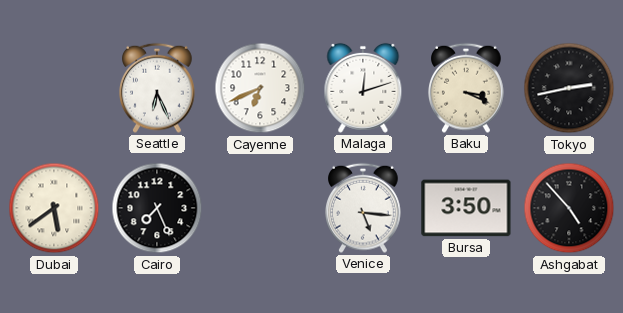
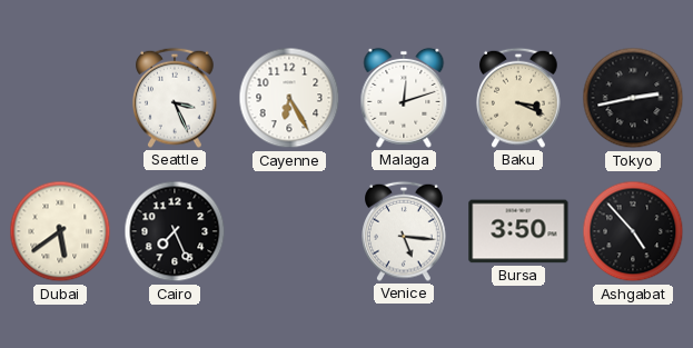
Seattle: 6:26 -> 3:26
Cayenne: 6:41 -> 6:25
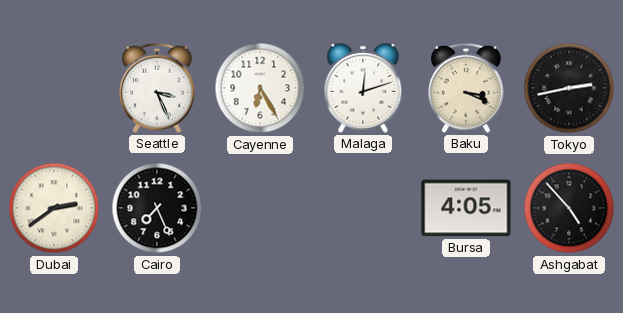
Dubai: 5:39 -> 2:39
Venice: 5:16 -> none
Bursa: 3:50 -> 4:05
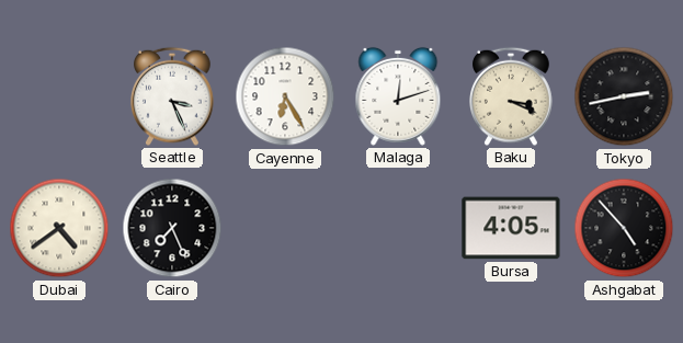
Dubai: 2:39 -> 4:39
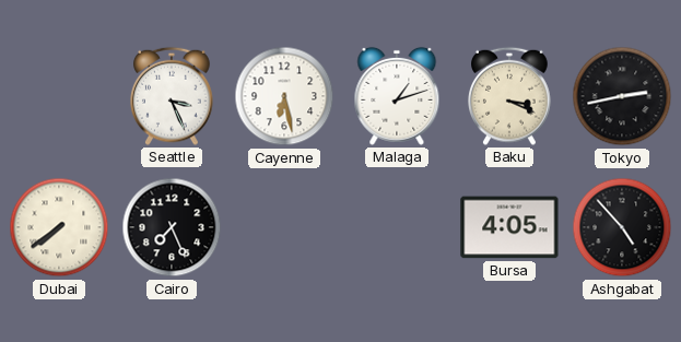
Cayenne: 6:25 -> 6:28
Malaga: 12:12 -> 1:12
Dubai: 4:39 -> 7:39
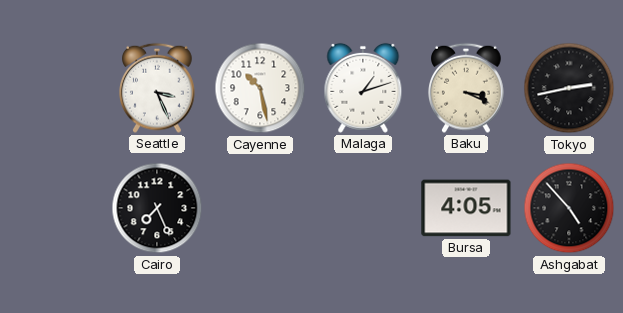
Cayenne: 6:28 -> 10:28
Dubai: 7:39 -> none
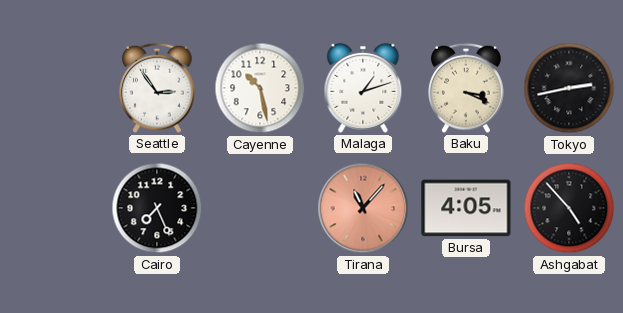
Seattle: 3:26 -> 2:54
Tirana: none -> 11:07
